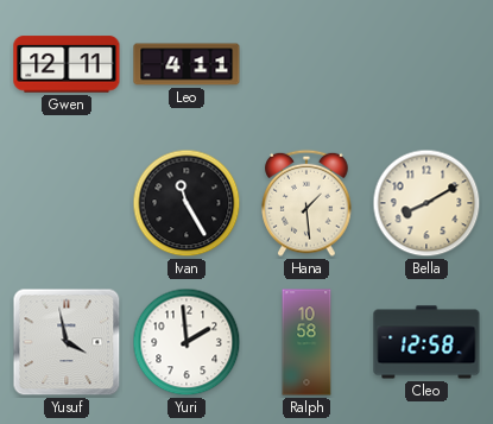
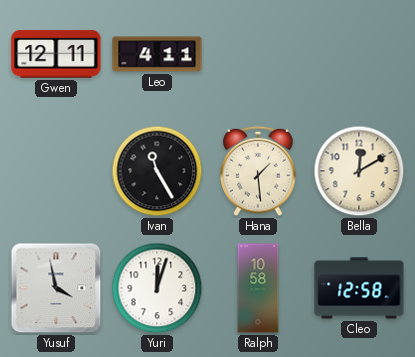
Bella: 8:10 -> 12:10
Yuri: 1:59 -> 12:03
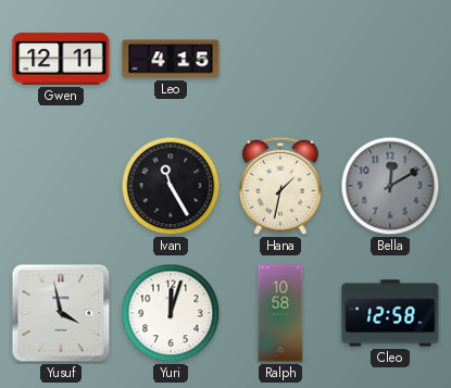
Leo: 4:11 -> 4:15
Hana: 1:29 -> 1:32
Bella dial: cream -> grey
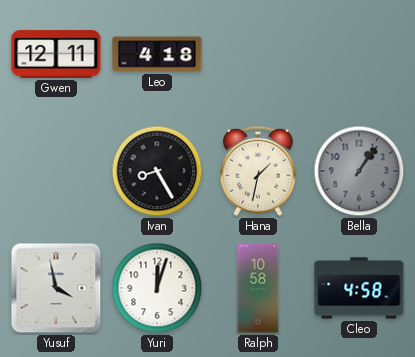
Leo: 4:15 -> 4:18
Ivan: 11:25 -> 8:25
Bella: 12:10 -> 1:06
Cleo: 12:58 -> 4:58
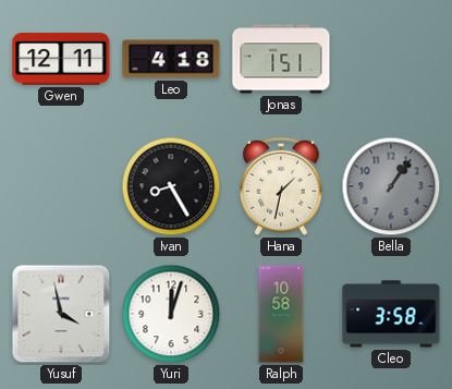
Jonas: none -> 1:51
Cleo: 4:58 -> 3:58
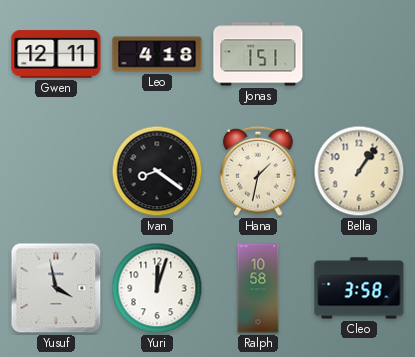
Ivan: 8:25 -> 8:21
Bella dial: grey -> cream
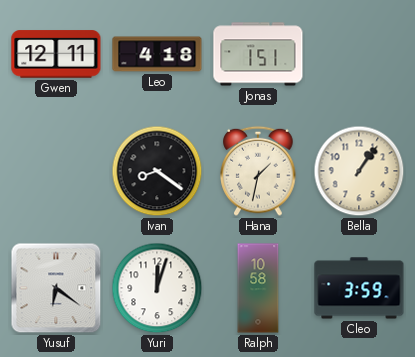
Yusuf: 3:58 -> 6:21
Cleo: 3:58 -> 3:59
